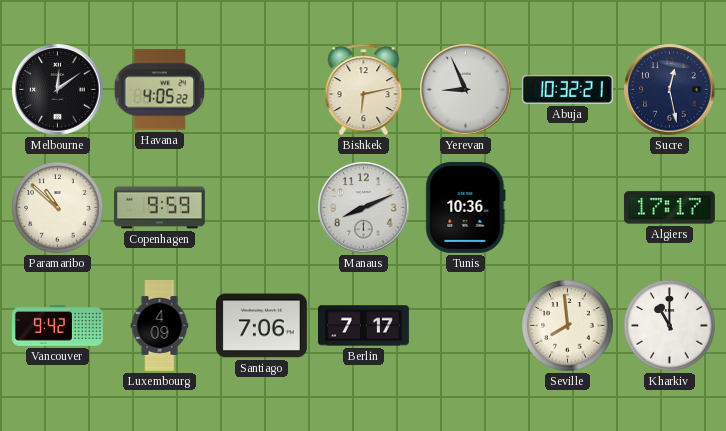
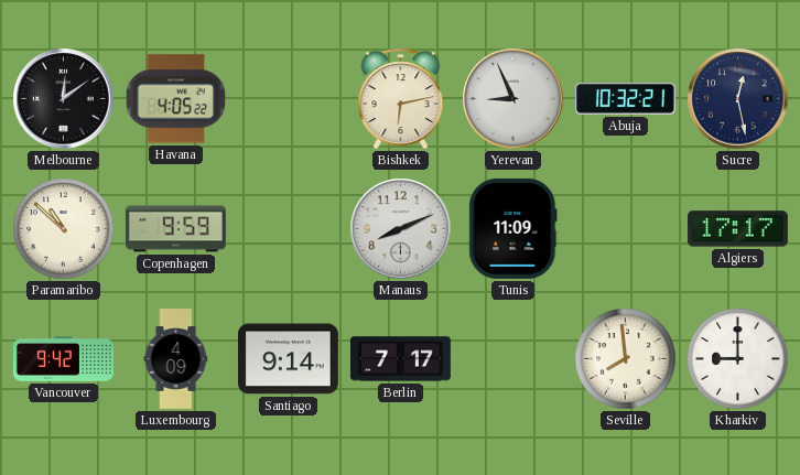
Tunis: 10:36 -> 11:09
Santiago: 7:06 -> 9:14
Kharkiv: 11:00 -> 9:00
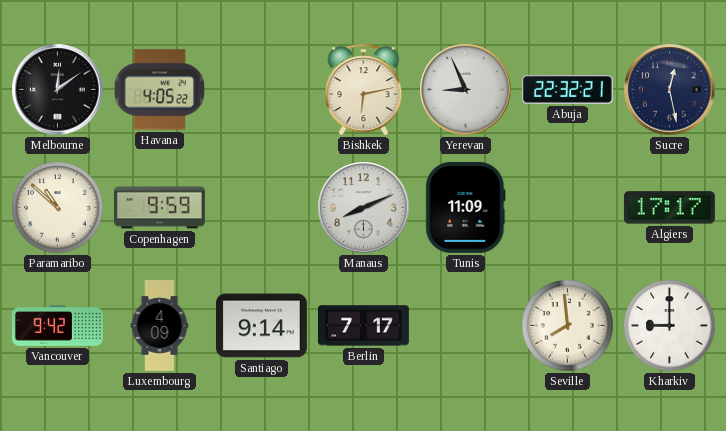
Abuja: 10:32 -> 22:32
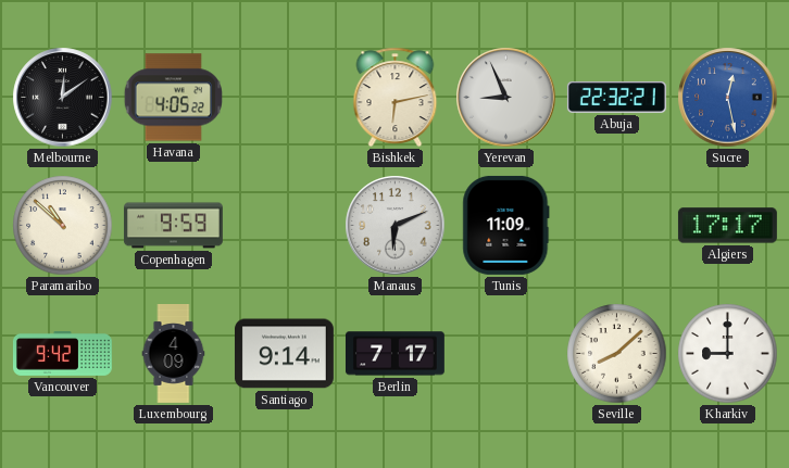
Sucre dial: navy -> blue
Manaus: 8:11 -> 6:11
Seville: 7:59 -> 8:08
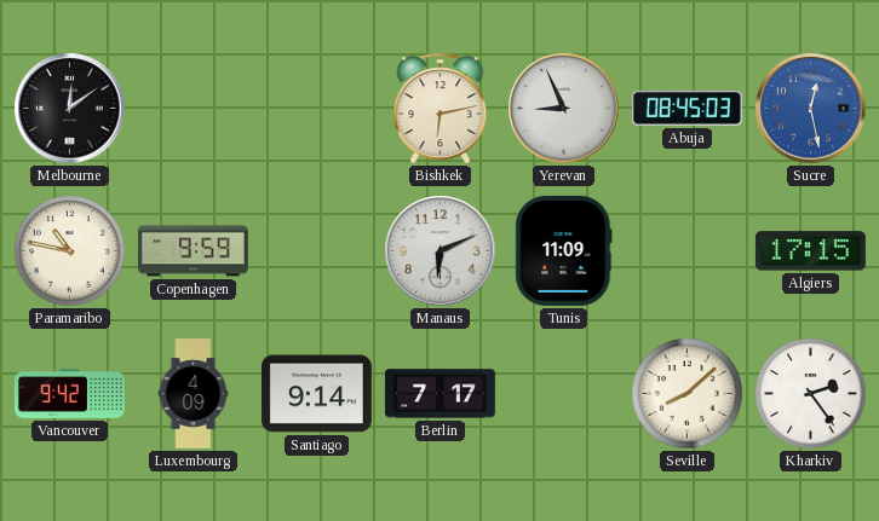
Havana: 4:05 -> none
Abuja: 22:32 -> 08:45
Paramaribo: 10:52 -> 10:47
Algiers: 17:17 -> 17:15
Kharkiv: 9:00 -> 2:24
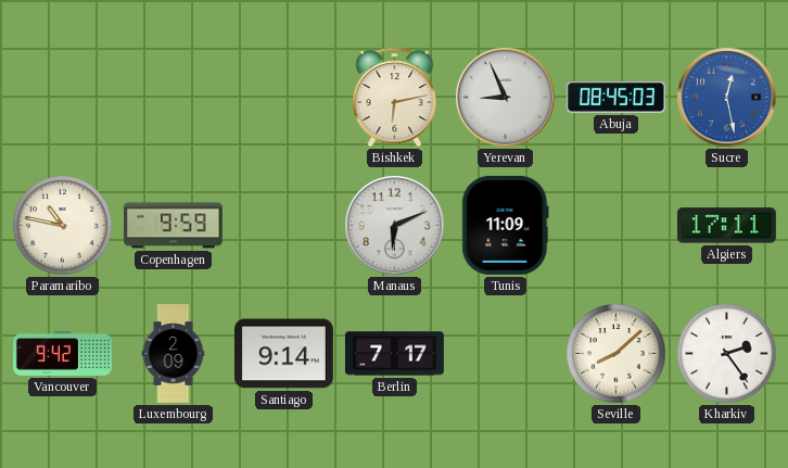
Melbourne: 12:09 -> none
Algiers: 17:15 -> 17:11
Luxembourg: 4:09 -> 2:09
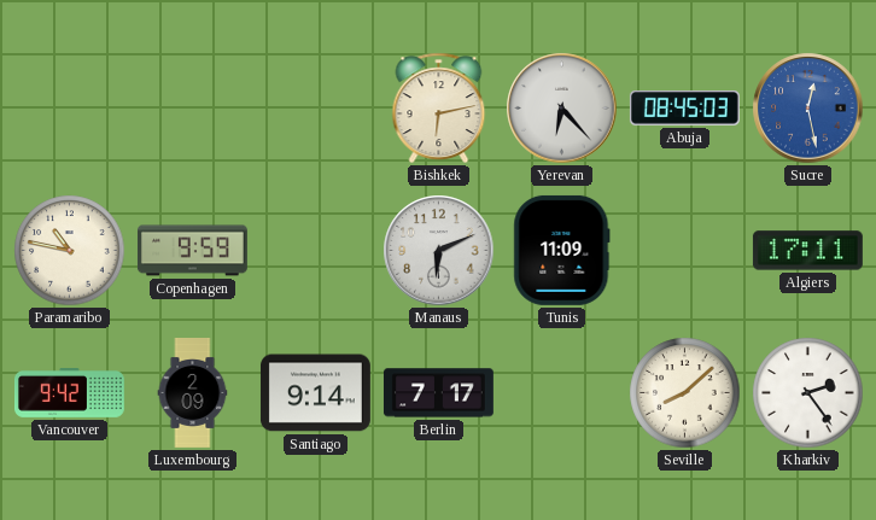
Yerevan: 8:56 -> 6:23
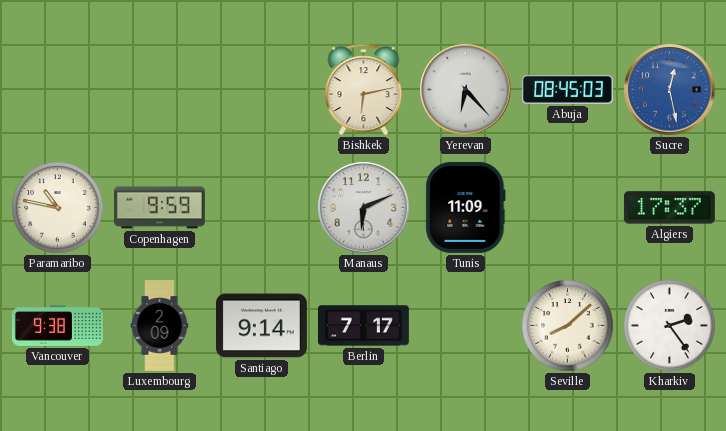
Algiers: 17:11 -> 17:37
Vancouver: 9:42 -> 9:38
